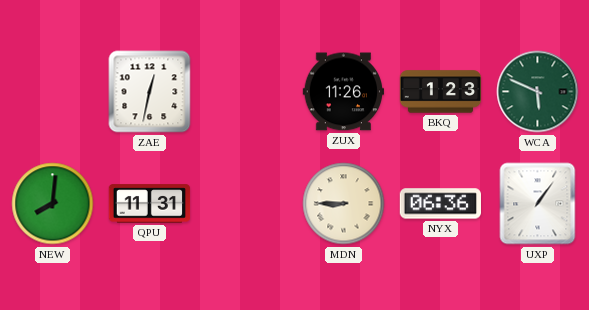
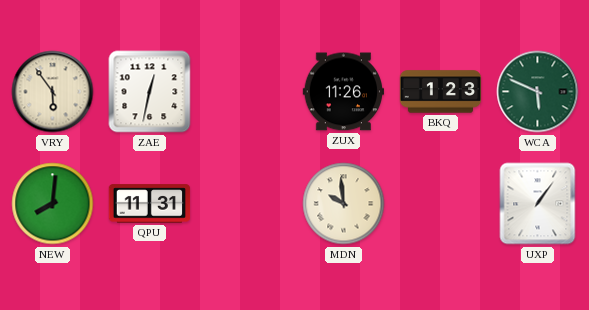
VRY: none -> 5:54
MDN: 8:45 -> 9:59
NYX: 06:36 -> none
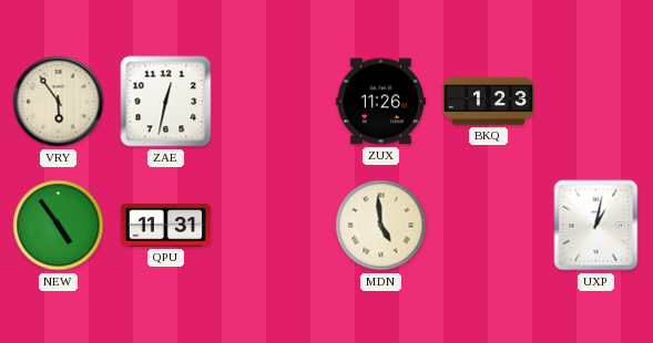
WCA: 5:49 -> none
NEW: 8:01 -> 4:54
MDN: 9:59 -> 4:59
UXP: 1:06 -> 1:02
